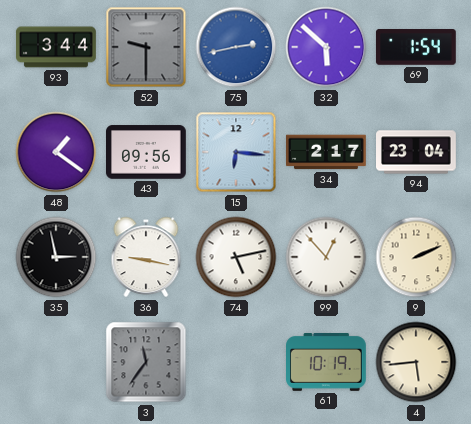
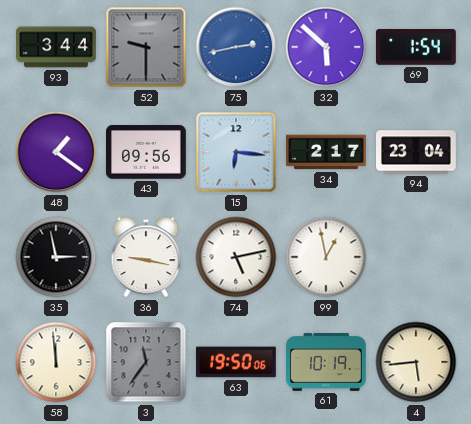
99: 12:53 -> 12:58
9: 2:11 -> none
58: none -> 11:59
63: none -> 19:50
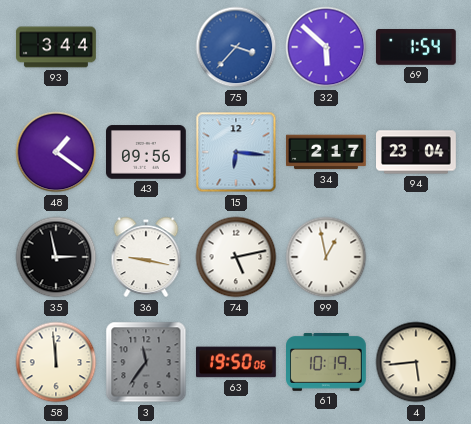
52: 9:30 -> none
75: 2:43 -> 3:37
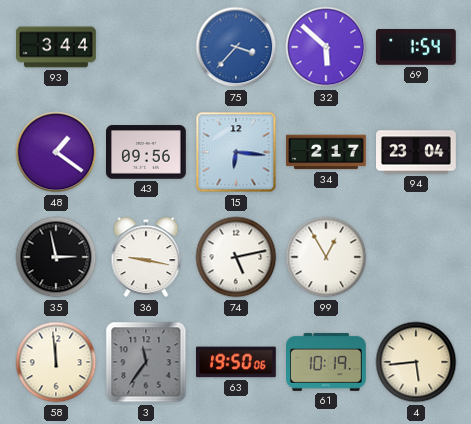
99: 12:58 -> 12:55
